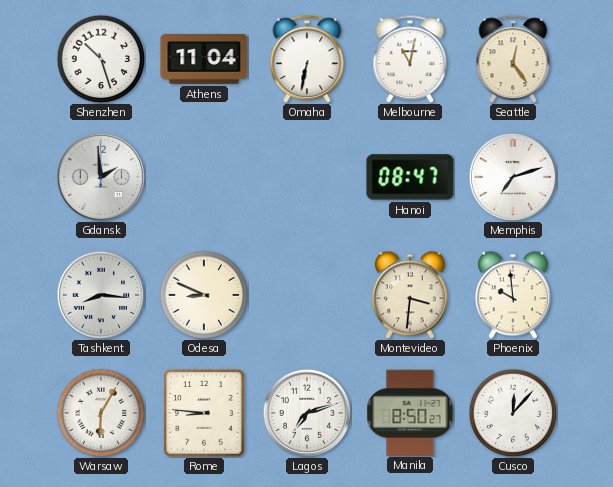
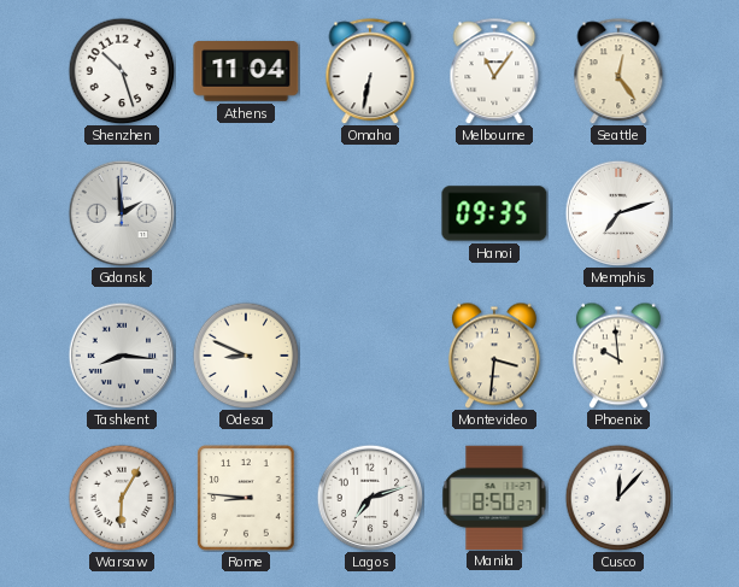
Melbourne: 11:02 -> 11:06
Hanoi: 08:47 -> 09:35
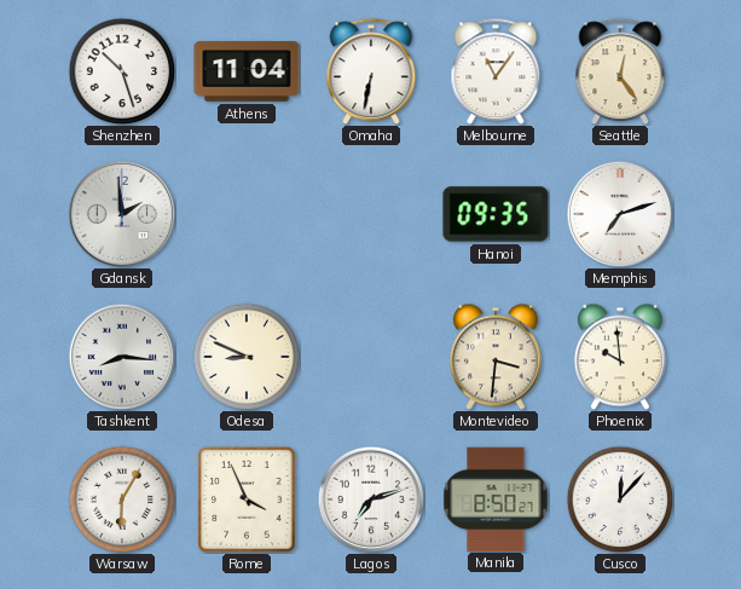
Rome: 8:46 -> 3:56
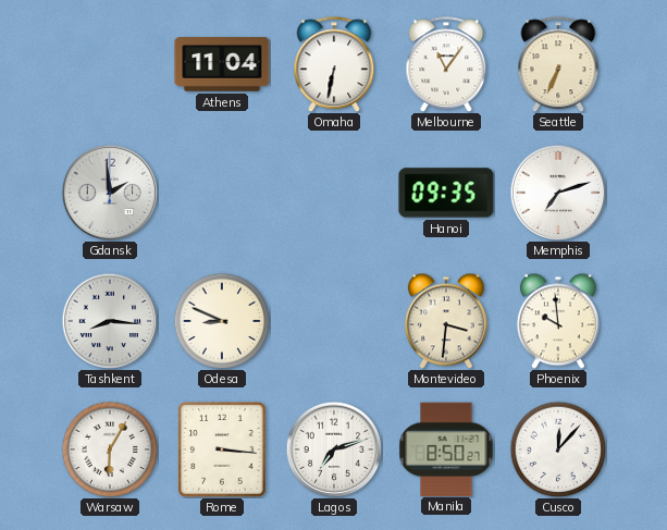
Shenzhen: 10:27 -> none
Seattle: 12:24 -> 6:34
Rome: 3:56 -> 3:16
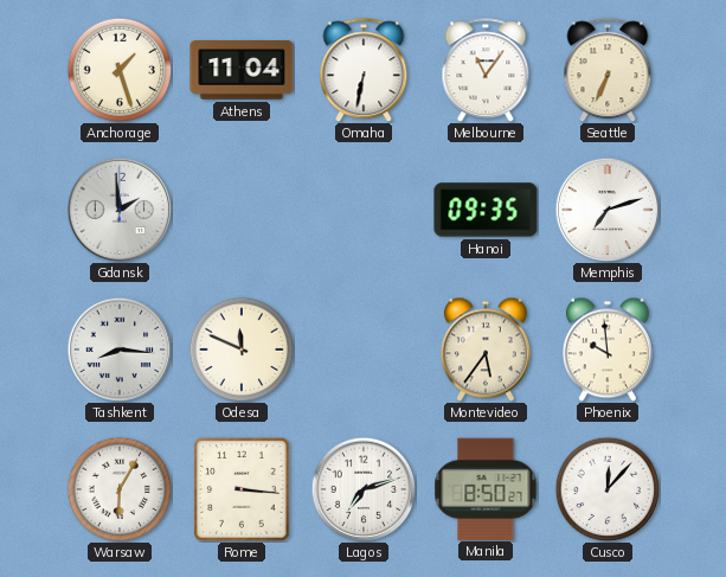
Anchorage: none -> 1:27
Odesa: 8:49 -> 11:49
Montevideo: 3:31 -> 5:36
